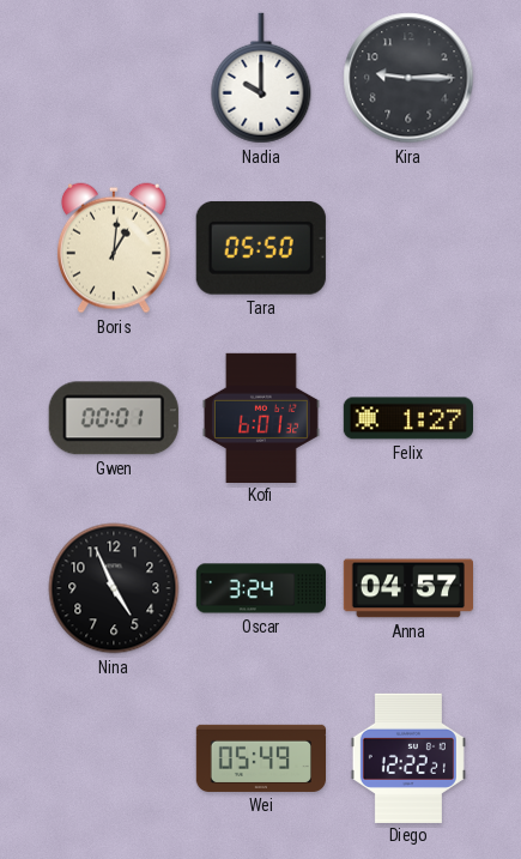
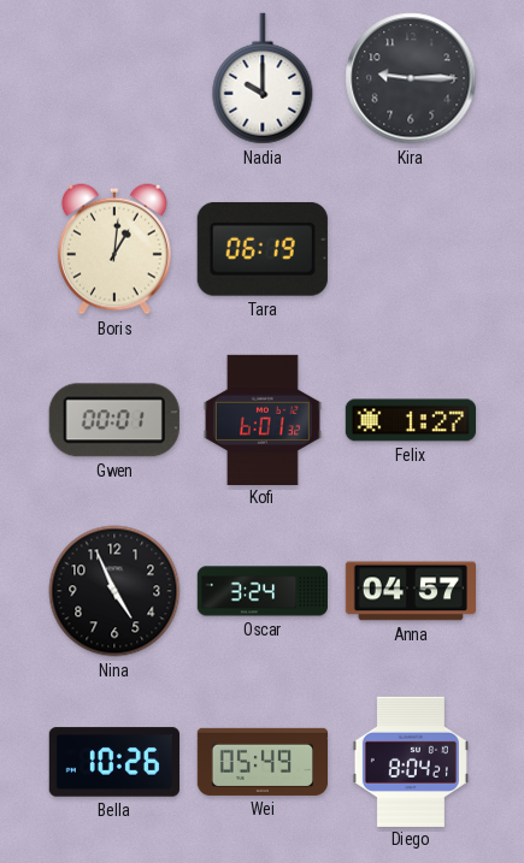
Tara: 05:50 -> 06:19
Bella: none -> 10:26
Diego: 12:22 -> 8:04
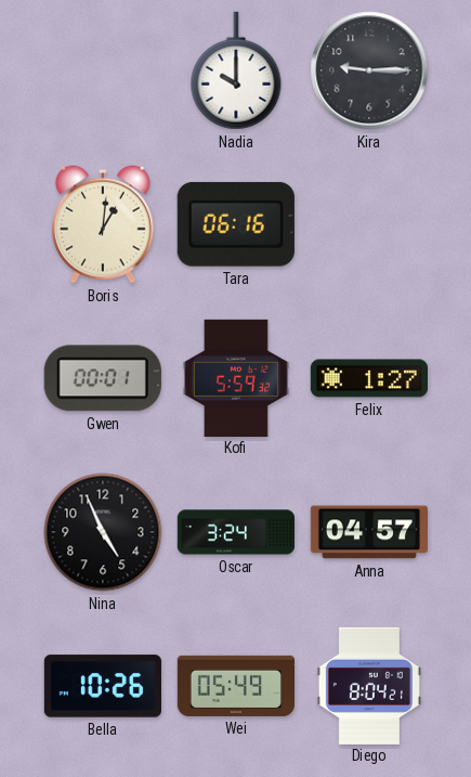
Tara: 06:19 -> 06:16
Kofi: 6:01 -> 5:59
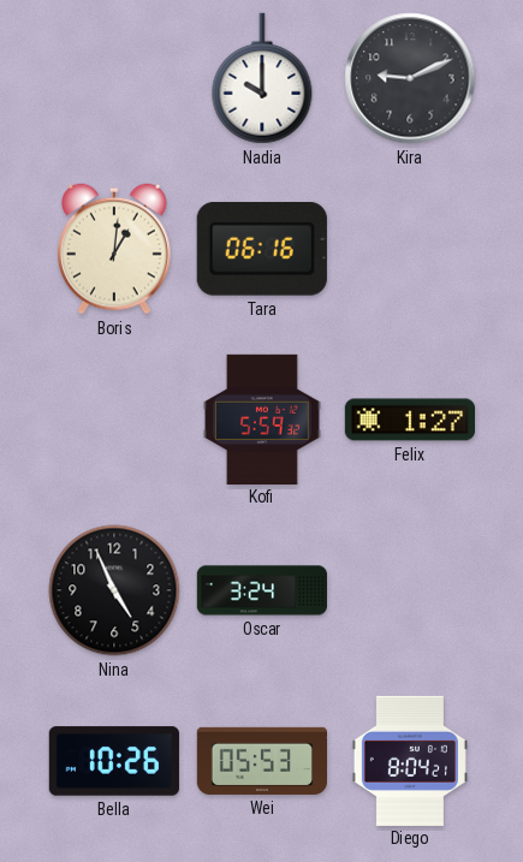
Kira: 9:15 -> 9:11
Gwen: 00:01 -> none
Anna: 04:57 -> none
Wei: 05:49 -> 05:53
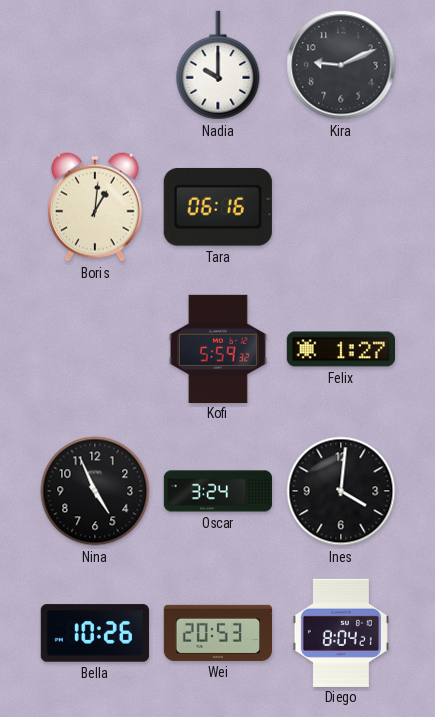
Ines: none -> 4:01
Wei: 05:53 -> 20:53
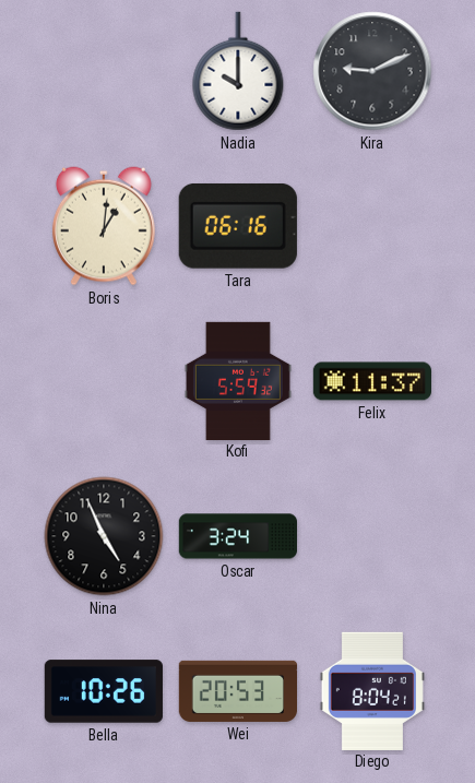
Felix: 1:27 -> 11:37
Ines: 4:01 -> none
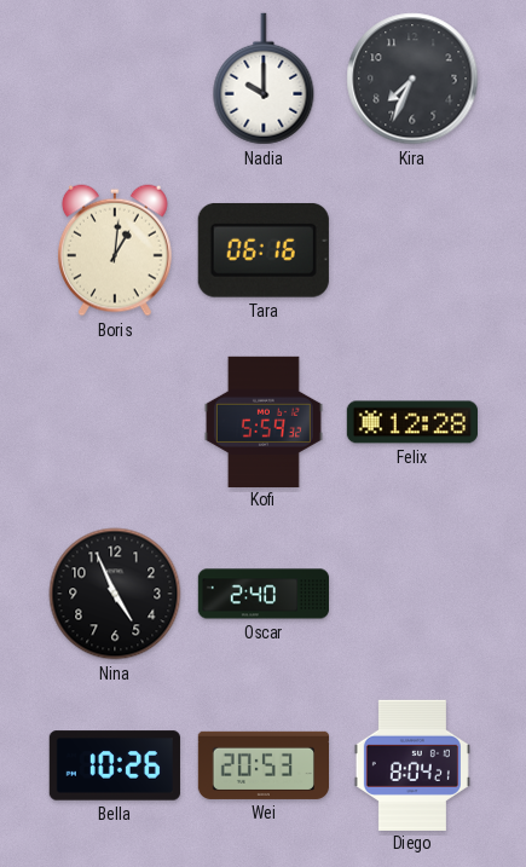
Kira: 9:11 -> 7:34
Felix: 11:37 -> 12:28
Oscar: 3:24 -> 2:40
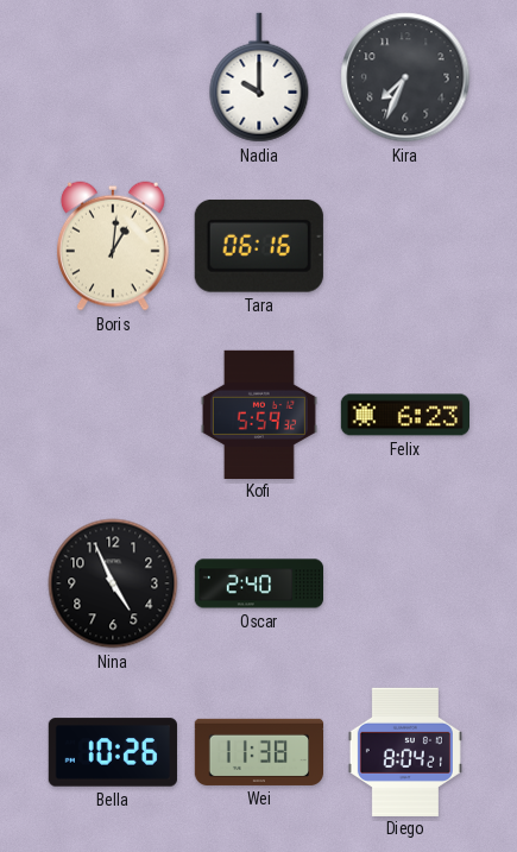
Felix: 12:28 -> 6:23
Wei: 20:53 -> 11:38
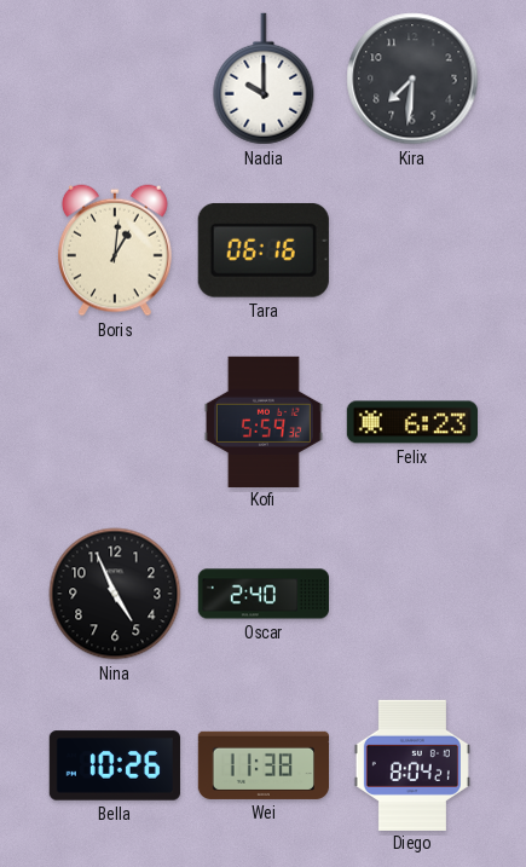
Kira: 7:34 -> 7:31
